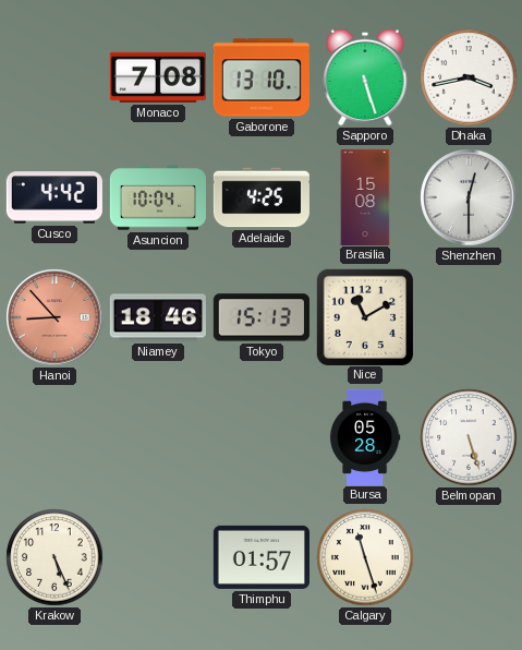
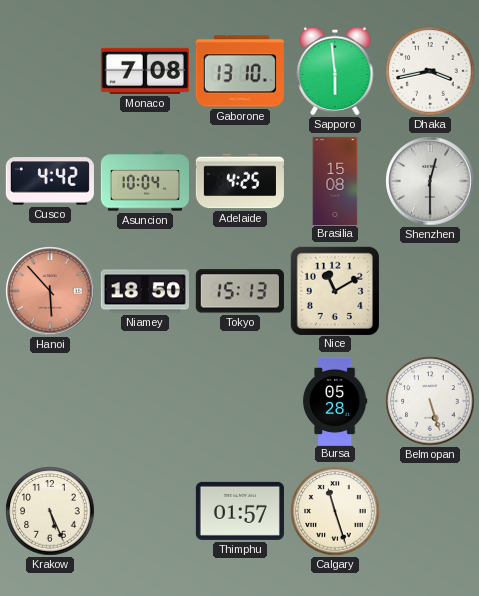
Sapporo: 5:27 -> 5:59
Hanoi: 8:53 -> 5:53
Niamey: 18:46 -> 18:50
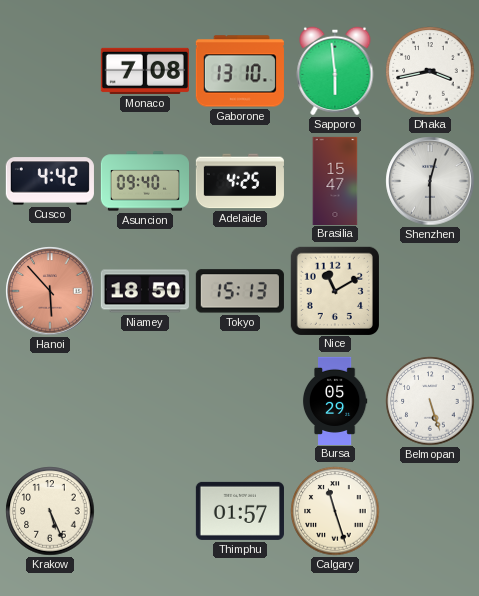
Asuncion: 10:04 -> 09:40
Brasilia: 15:08 -> 15:47
Bursa: 05:28 -> 05:29
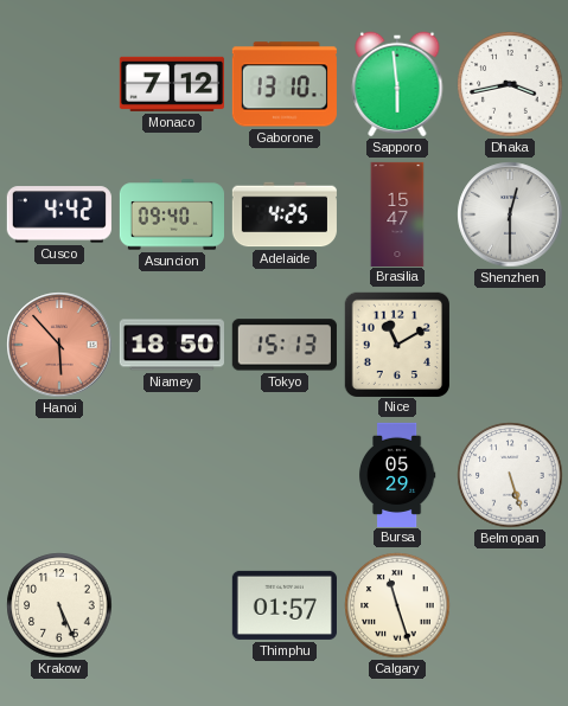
Monaco: 7:08 -> 7:12
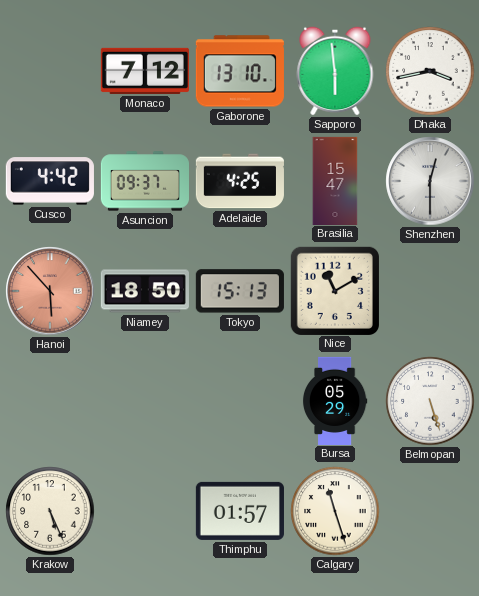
Asuncion: 09:40 -> 09:37
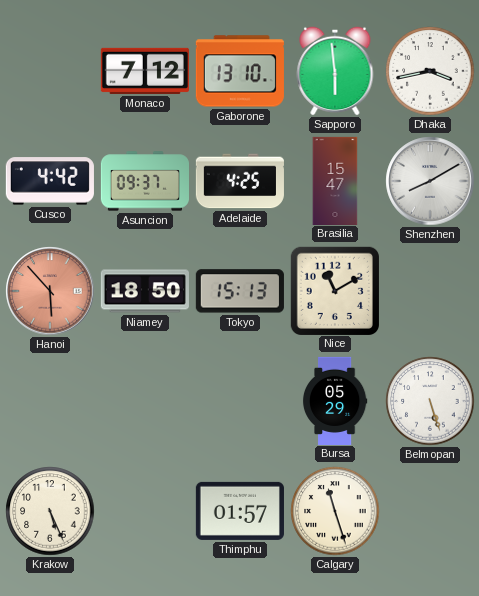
Shenzhen: 12:30 -> 8:10
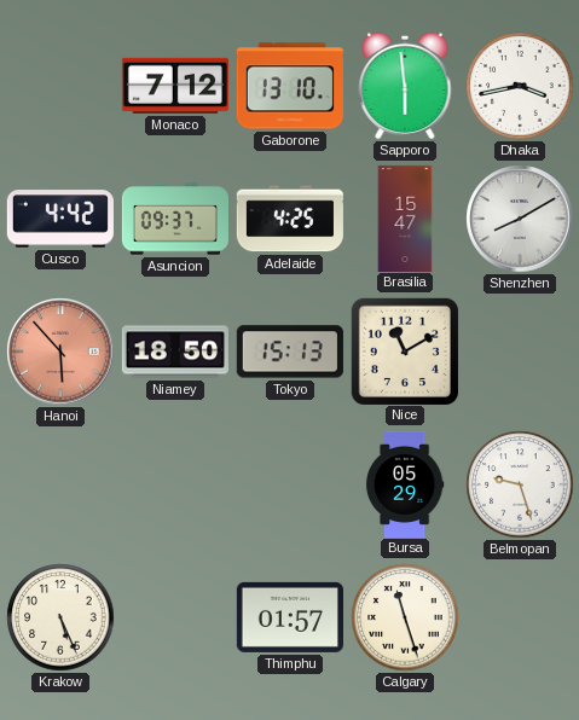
Belmopan: 5:27 -> 9:27
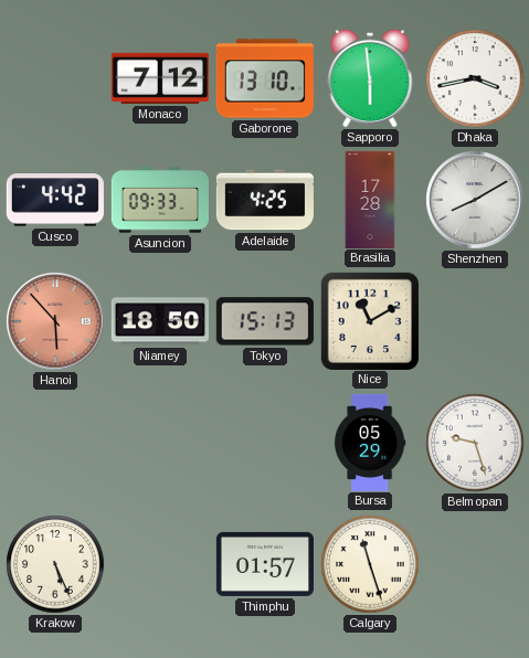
Asuncion: 09:37 -> 09:33
Brasilia: 15:47 -> 17:28
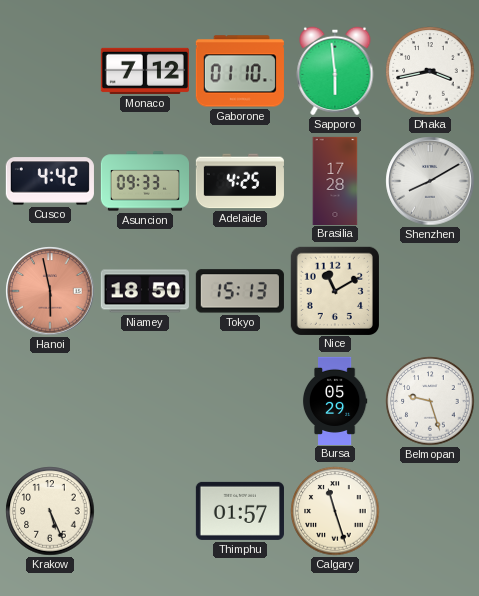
Gaborone: 13:10 -> 01:10
Hanoi: 5:53 -> 5:58
